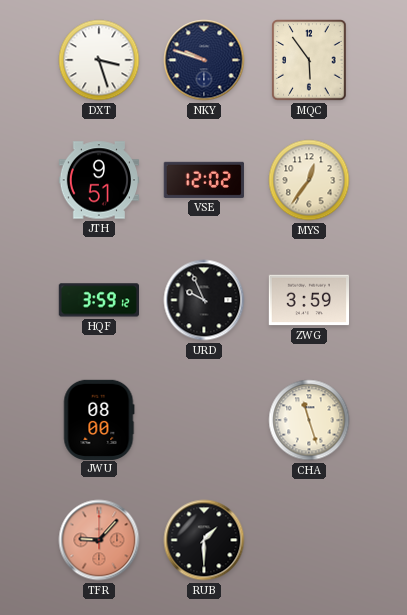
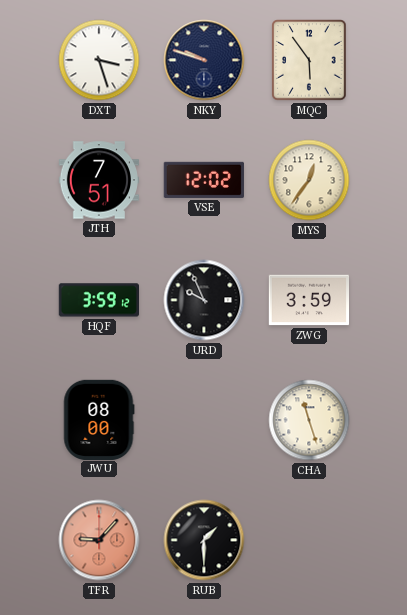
JTH: 9:51 -> 7:51
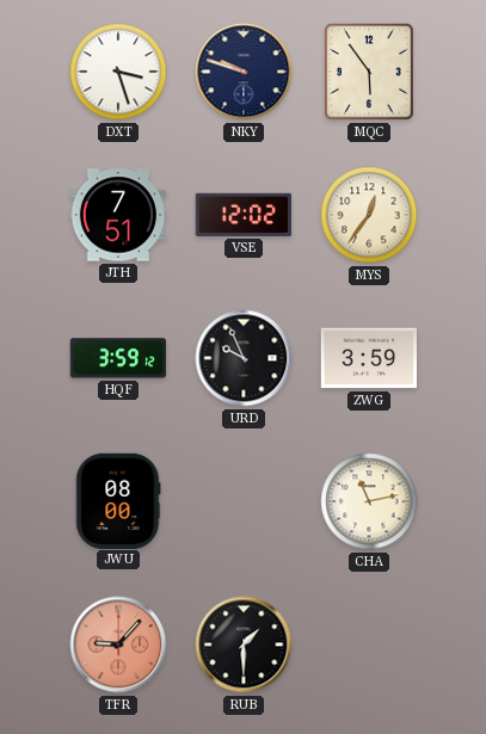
CHA: 11:27 -> 11:13
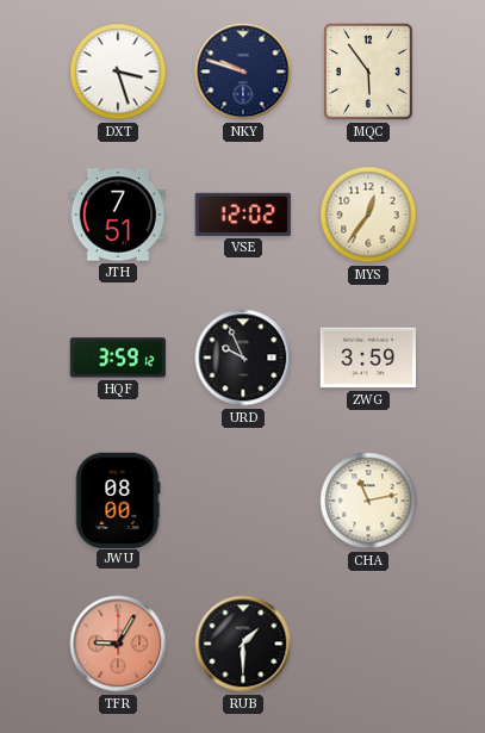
TFR: 9:07 -> 9:05
